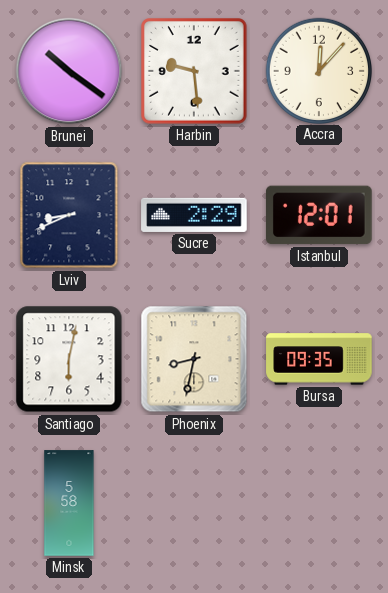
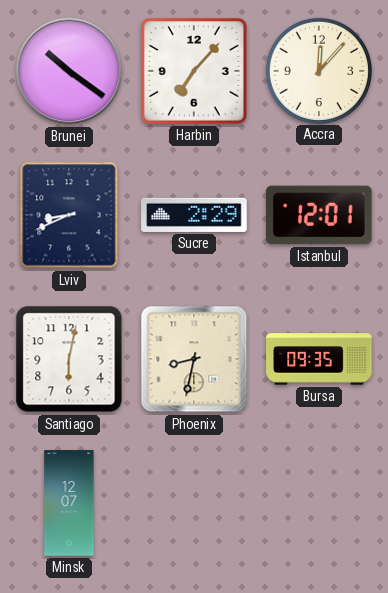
Harbin: 9:29 -> 7:07
Minsk: 5:58 -> 12:07
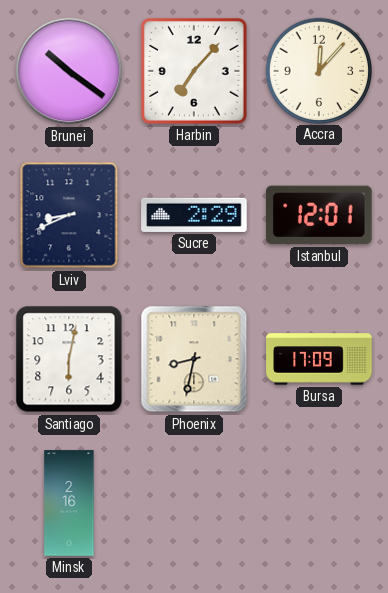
Bursa: 09:35 -> 17:09
Minsk: 12:07 -> 2:16
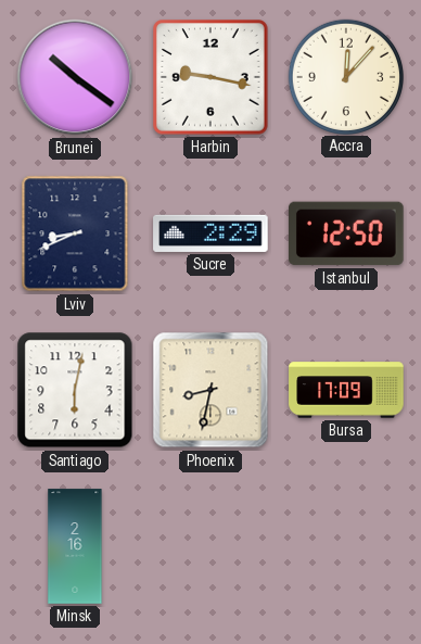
Harbin: 7:07 -> 9:17
Istanbul: 12:01 -> 12:50
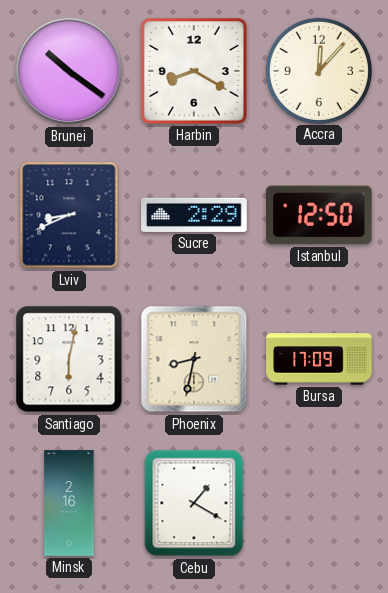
Harbin: 9:17 -> 8:20
Cebu: none -> 1:20
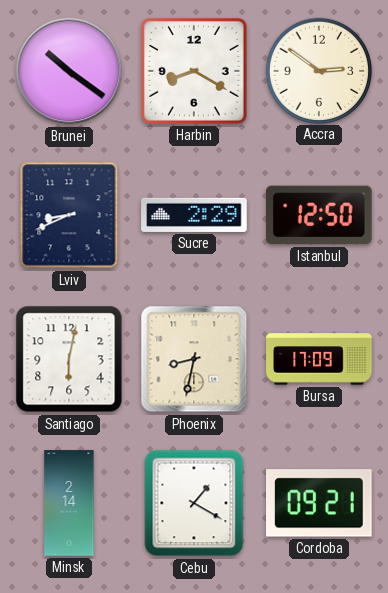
Accra: 12:07 -> 2:51
Minsk: 2:16 -> 2:14
Cordoba: none -> 09:21
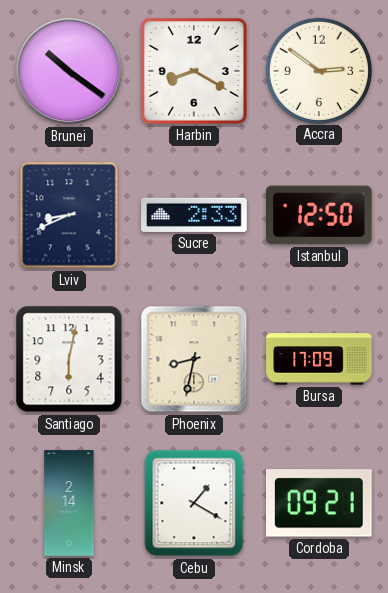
Sucre: 2:29 -> 2:33
